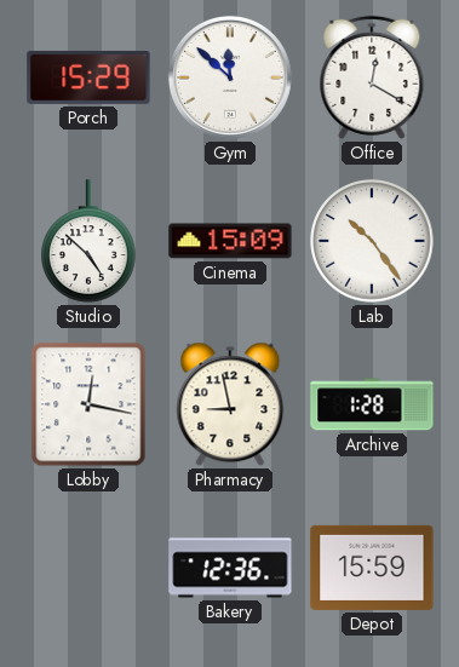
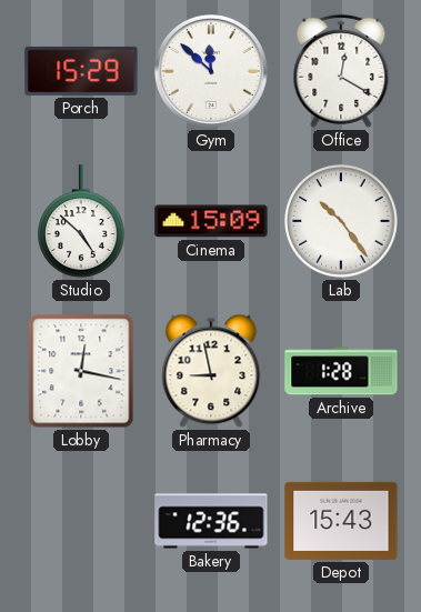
Depot: 15:59 -> 15:43
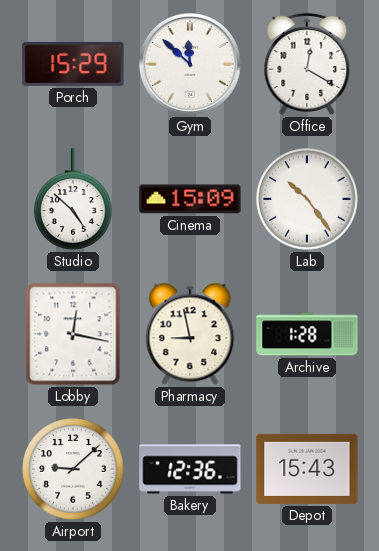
Airport: none -> 9:08
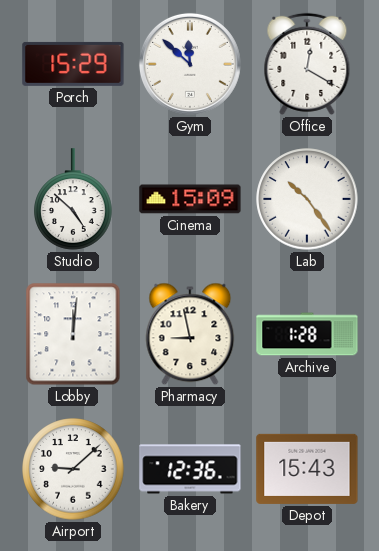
Lobby: 12:17 -> 12:01
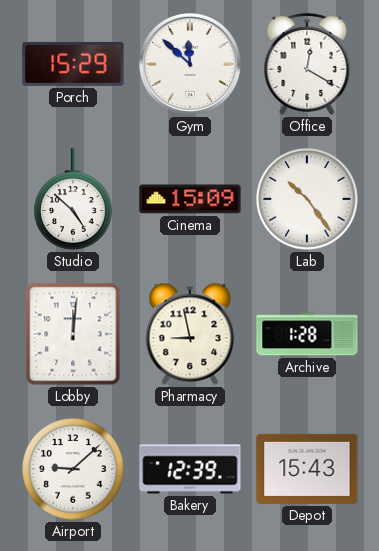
Bakery: 12:36 -> 12:39
